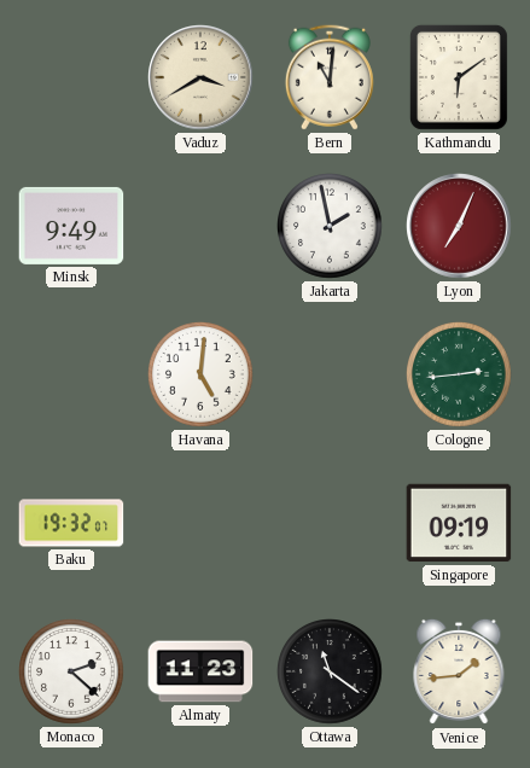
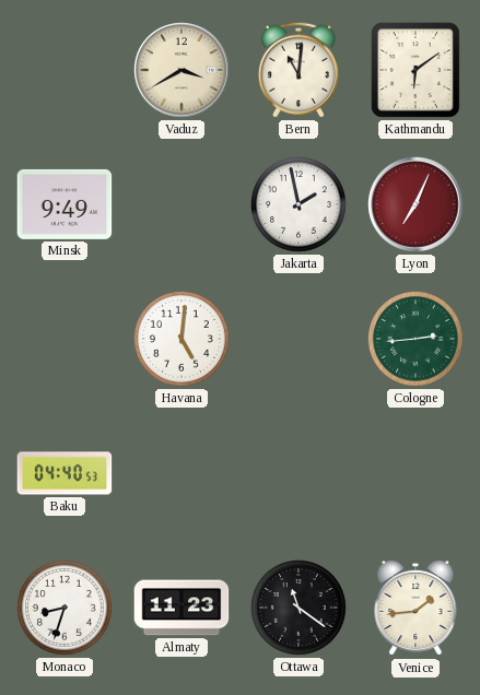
Baku: 19:32 -> 04:40
Singapore: 09:19 -> none
Monaco: 2:22 -> 8:33
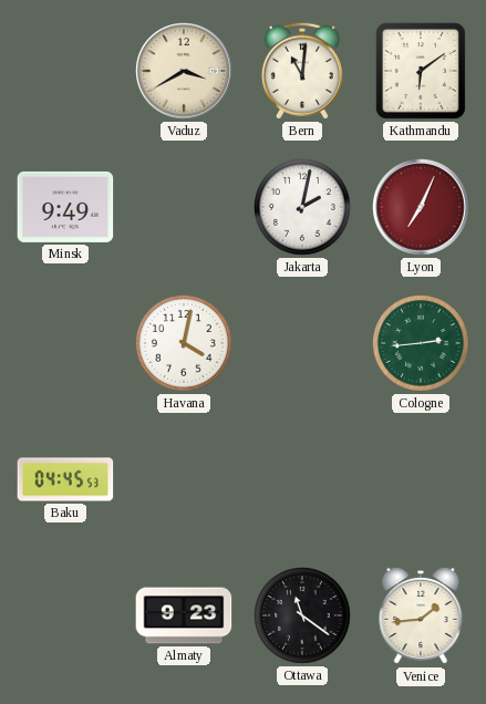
Jakarta: 1:58 -> 2:02
Havana: 5:01 -> 4:02
Baku: 04:40 -> 04:45
Monaco: 8:33 -> none
Almaty: 11:23 -> 9:23
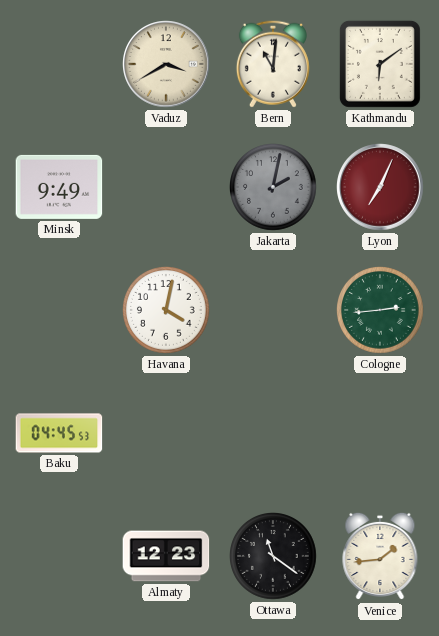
Jakarta dial: white -> grey
Almaty: 9:23 -> 12:23
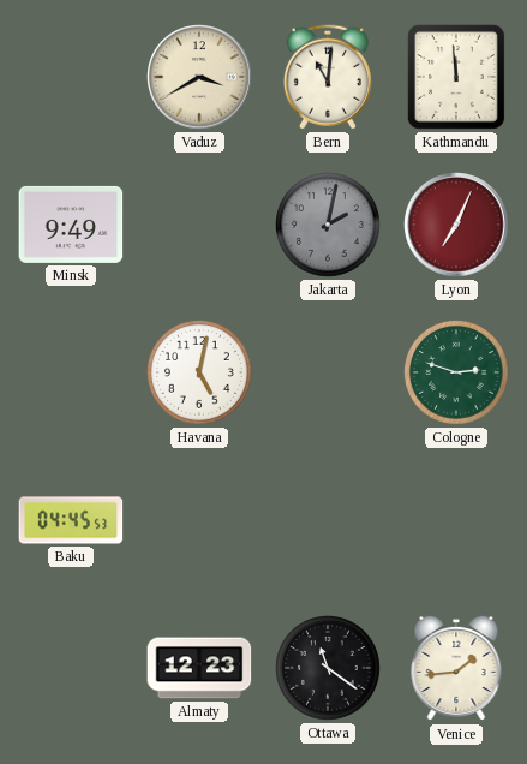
Kathmandu: 6:09 -> 11:59
Havana: 4:02 -> 5:02
Cologne: 2:44 -> 2:48
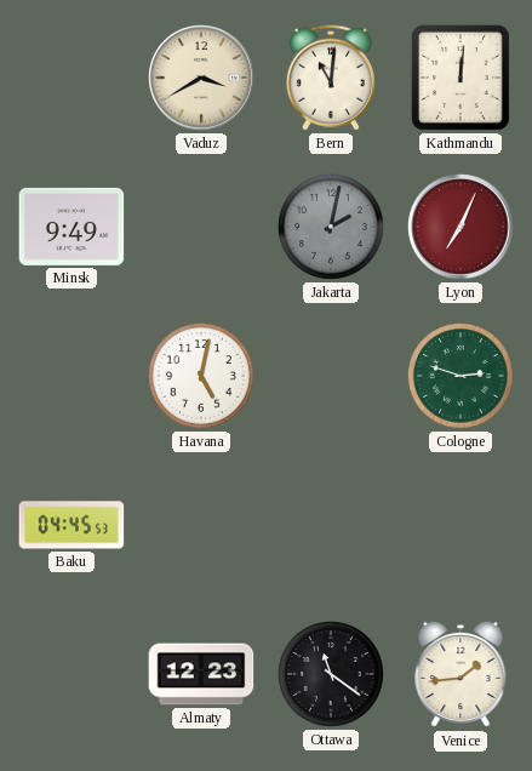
Kathmandu: 11:59 -> 12:01
